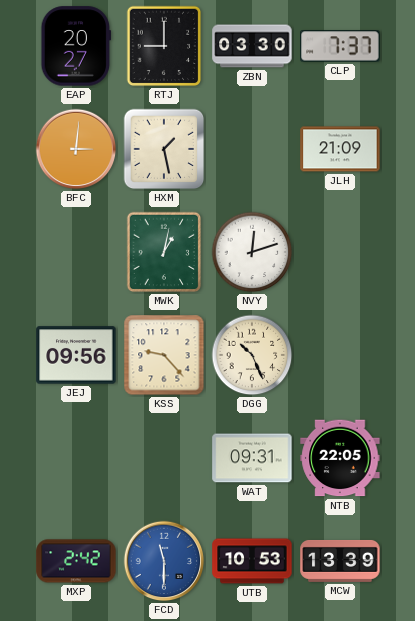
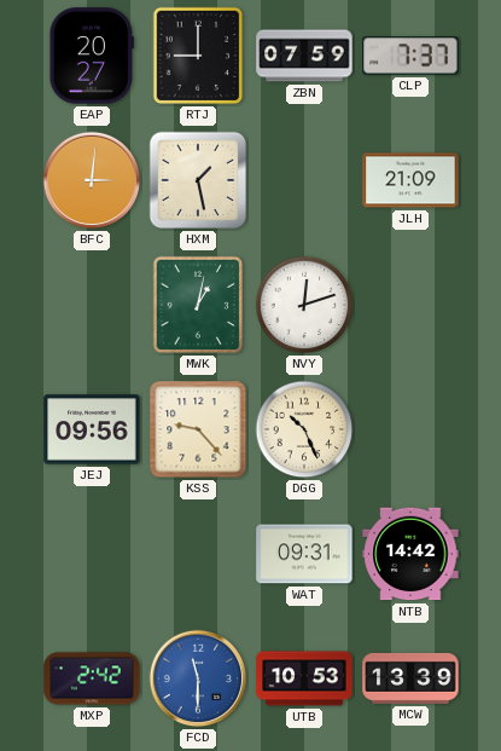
ZBN: 03:30 -> 07:59
NTB: 22:05 -> 14:42
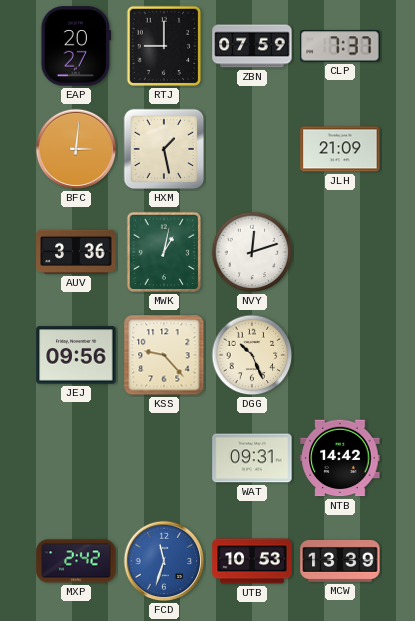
AUV: none -> 3:36
FCD: 11:30 -> 11:33
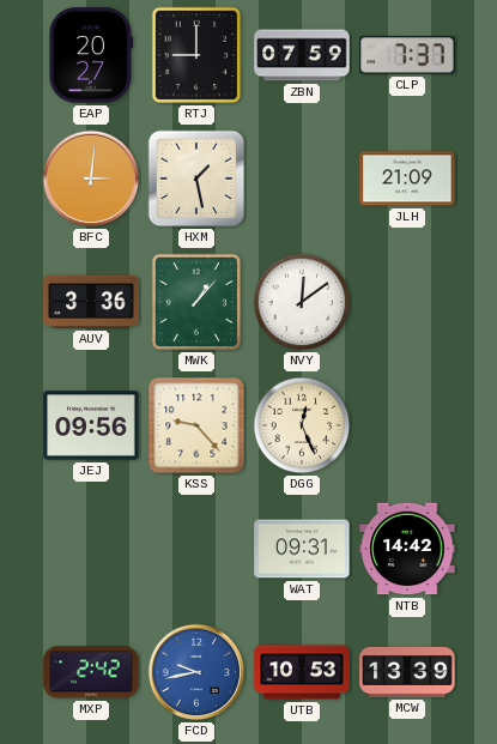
MWK: 1:02 -> 1:07
NVY: 12:12 -> 12:09
DGG: 10:26 -> 12:26
FCD: 11:33 -> 9:43
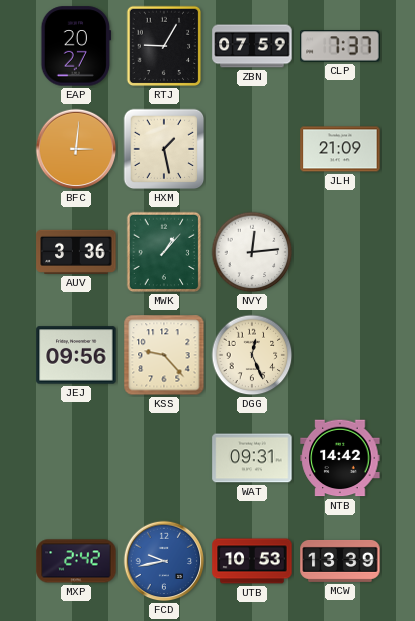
RTJ: 9:00 -> 9:05
NVY: 12:09 -> 12:14
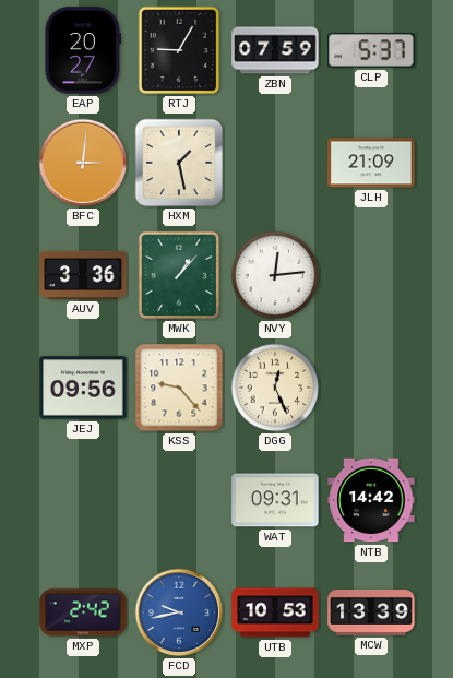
CLP: 7:37 -> 5:37
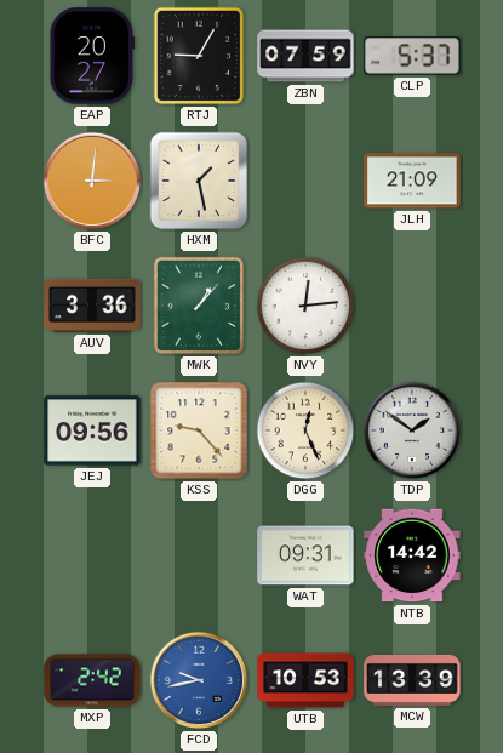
TDP: none -> 1:51
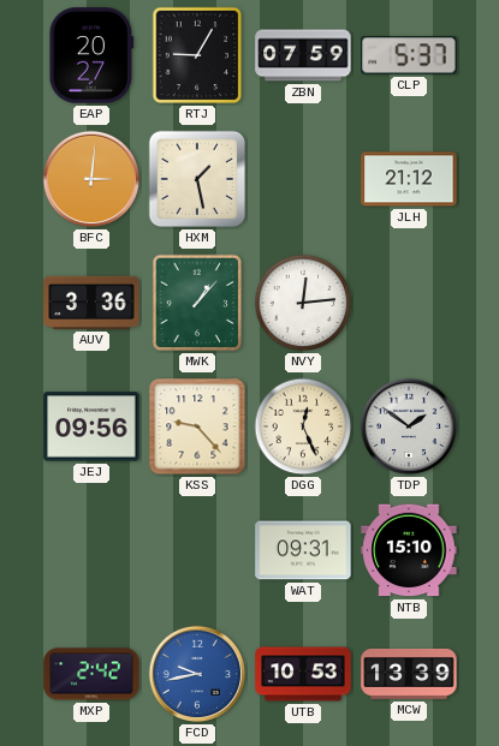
JLH: 21:09 -> 21:12
NTB: 14:42 -> 15:10
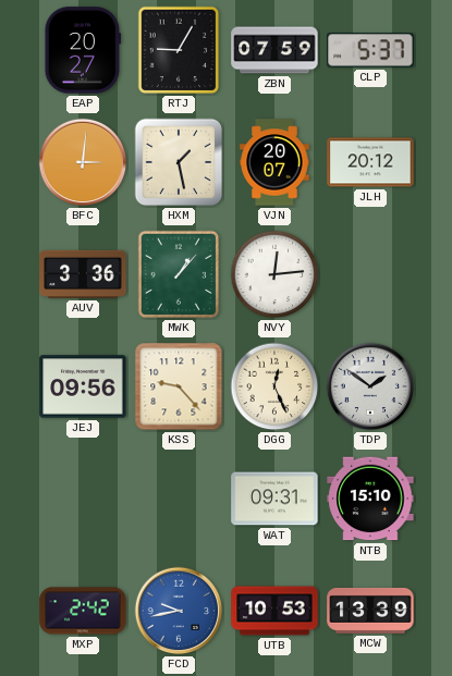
VJN: none -> 20:07
JLH: 21:12 -> 20:12
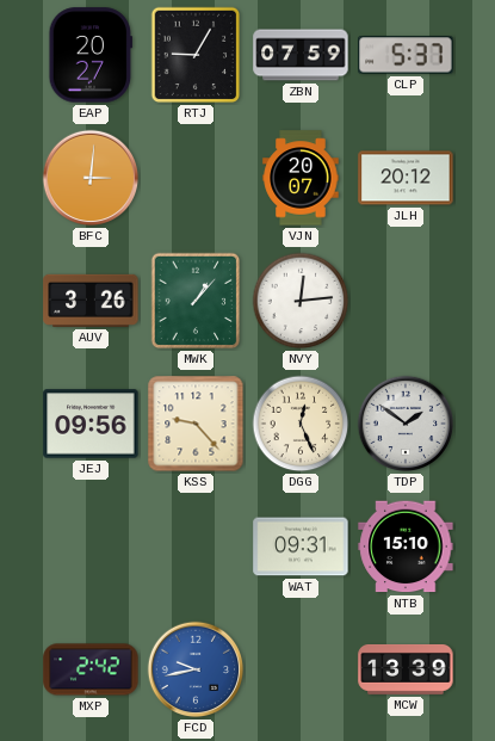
HXM: 1:28 -> none
AUV: 3:36 -> 3:26
UTB: 10:53 -> none
